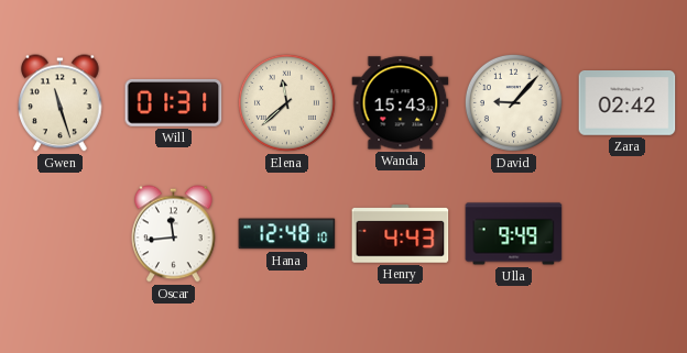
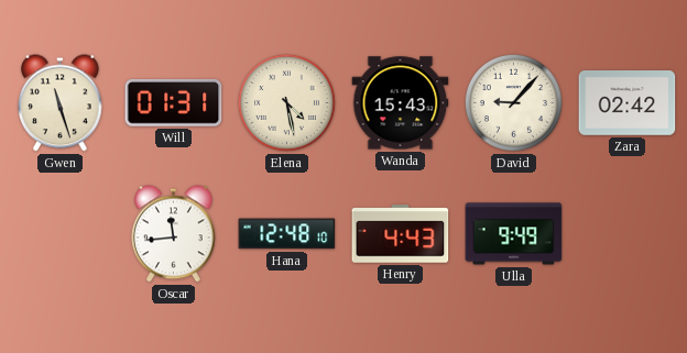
Elena: 11:38 -> 4:28
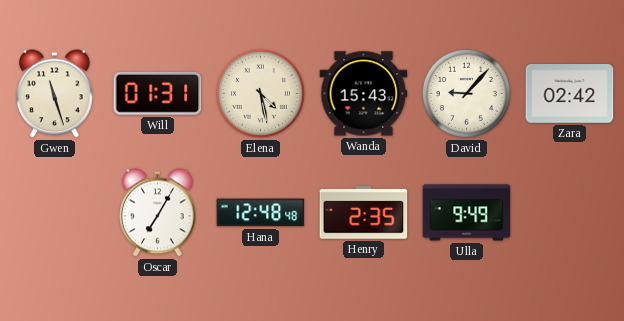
Oscar: 11:44 -> 7:05
Hana: 12:48:10 -> 12:48:48
Henry: 4:43 -> 2:35
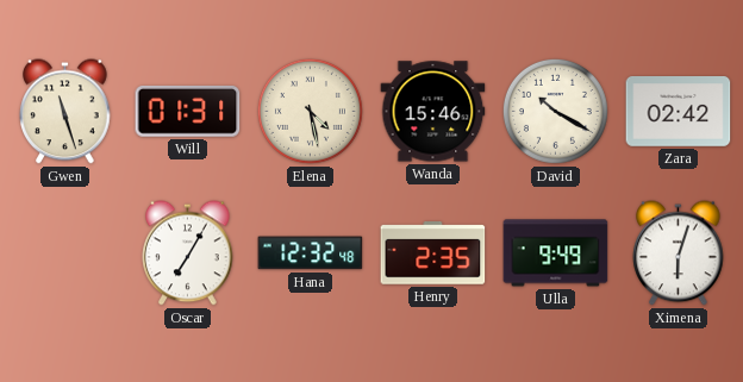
Wanda: 15:43 -> 15:46
David: 9:07 -> 10:20
Hana: 12:48 -> 12:32
Ximena: none -> 6:03
